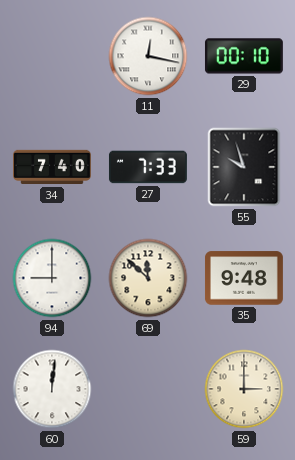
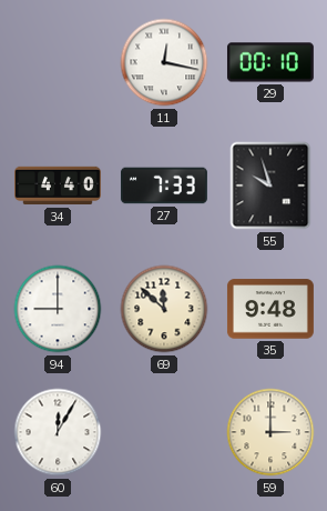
34: 7:40 -> 4:40
60: 12:01 -> 12:05
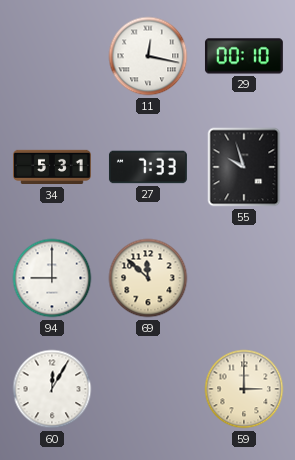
34: 4:40 -> 5:31
35: 9:48 -> none
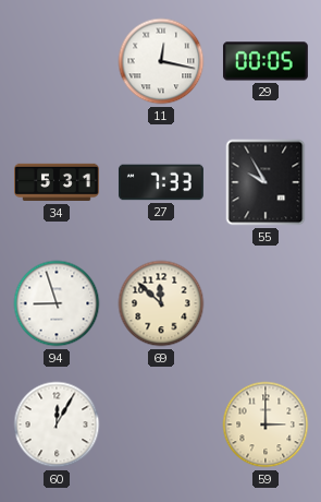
29: 00:10 -> 00:05
55: 9:57 -> 9:55
94: 9:00 -> 8:57
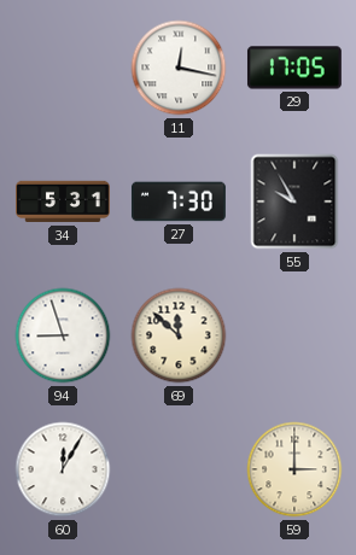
29: 00:05 -> 17:05
27: 7:33 -> 7:30
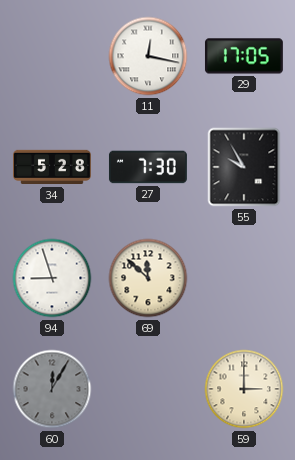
34: 5:31 -> 5:28
60 dial: white -> grey
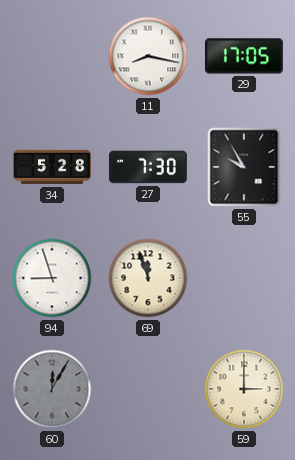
11: 12:17 -> 8:17
69: 11:52 -> 11:57
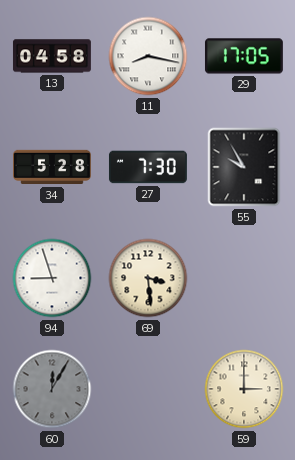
13: none -> 04:58
69: 11:57 -> 3:29
